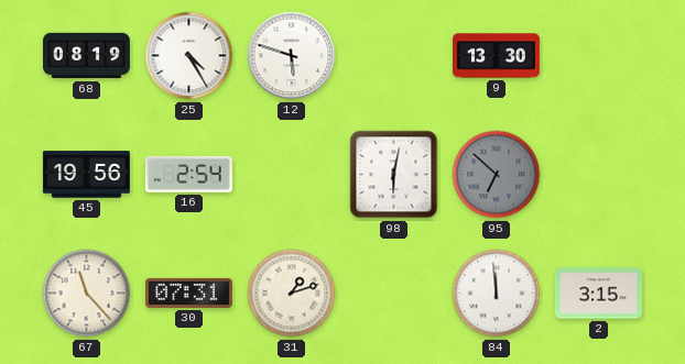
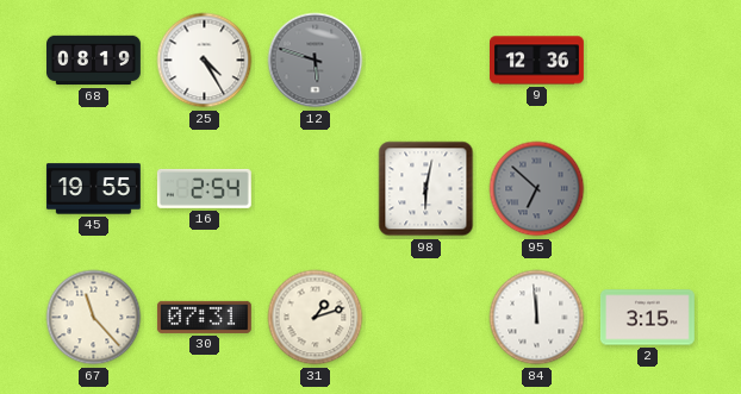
12 dial: white -> grey
9: 13:30 -> 12:36
45: 19:56 -> 19:55
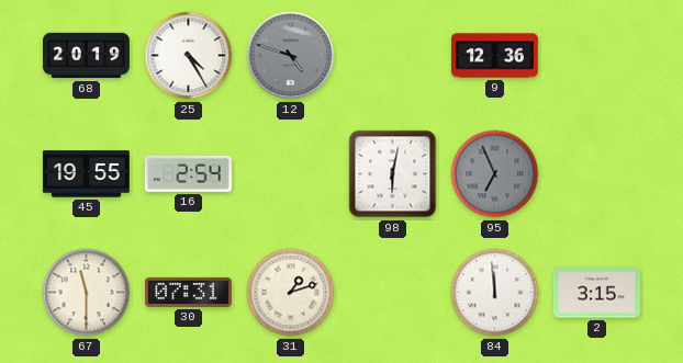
68: 08:19 -> 20:19
12: 5:48 -> 4:48
95: 6:52 -> 6:56
67: 11:23 -> 11:30
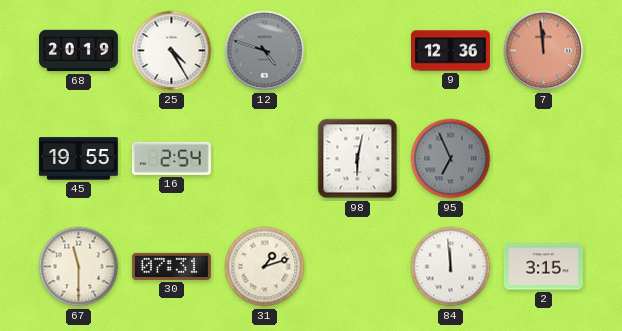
7: none -> 11:59
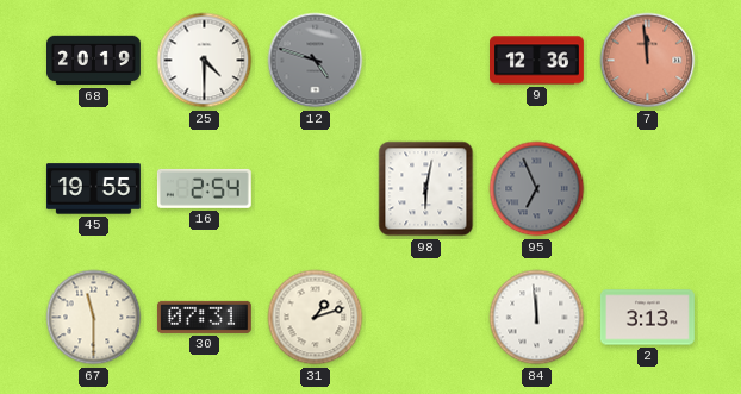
25: 4:25 -> 4:30
2: 3:15 -> 3:13
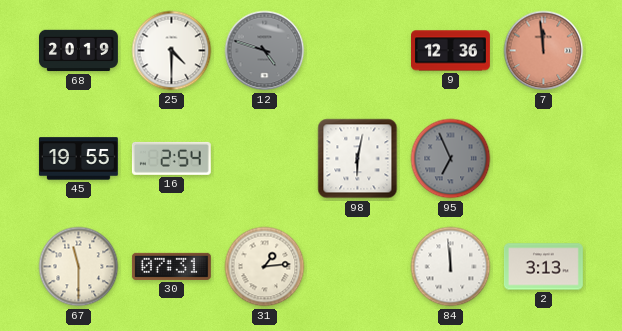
31: 1:12 -> 1:14
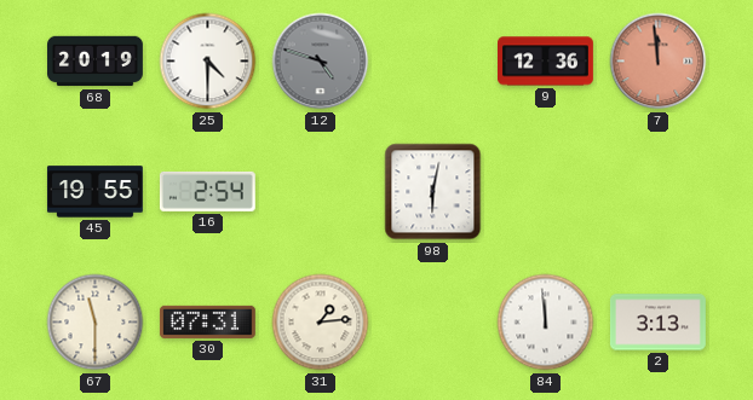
95: 6:56 -> none
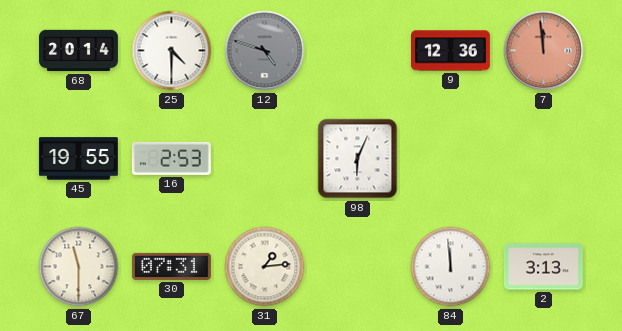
68: 20:19 -> 20:14
16: 2:54 -> 2:53
98: 6:02 -> 6:04
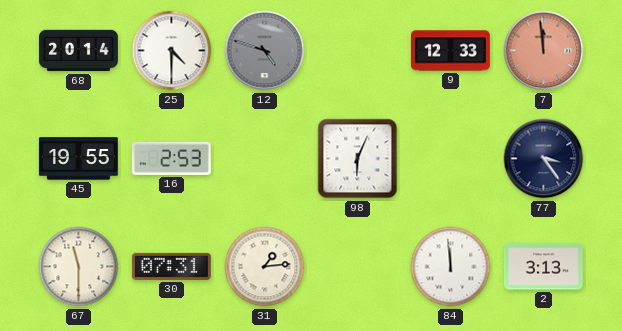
9: 12:36 -> 12:33
77: none -> 3:24
